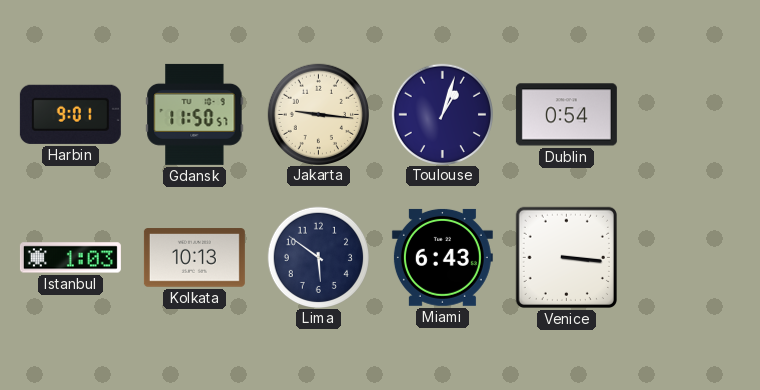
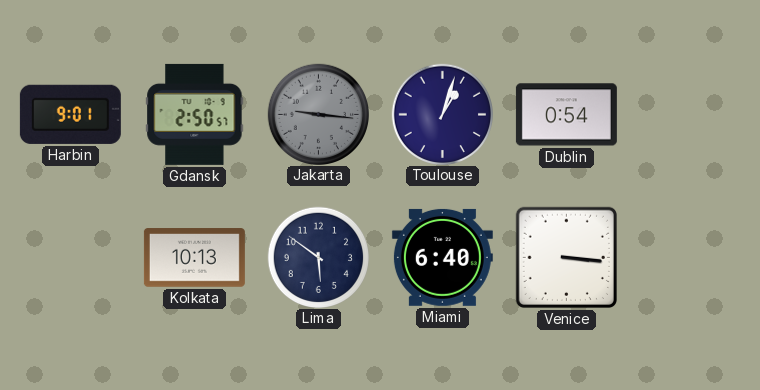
Gdansk: 11:50 -> 2:50
Jakarta dial: cream -> grey
Istanbul: 1:03 -> none
Miami: 6:43 -> 6:40
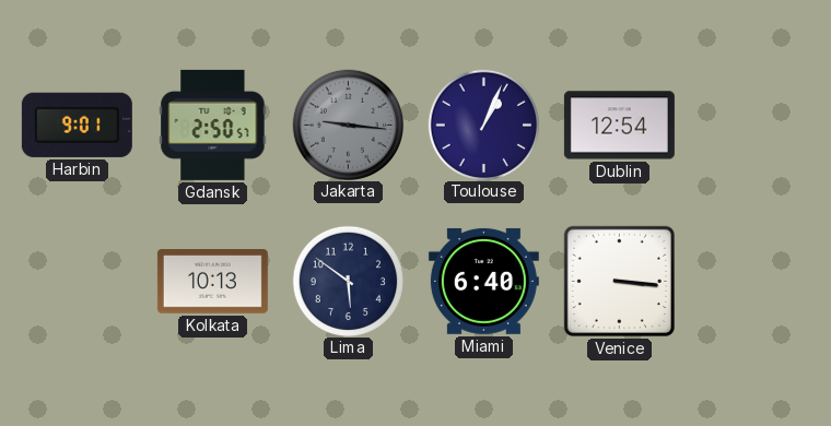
Toulouse: 1:03 -> 1:04
Dublin: 0:54 -> 12:54
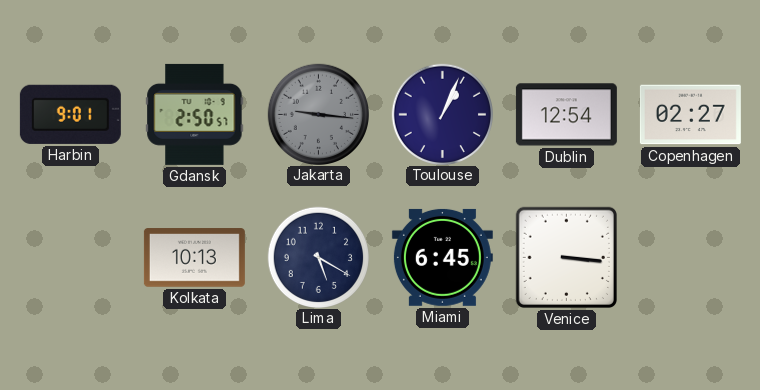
Copenhagen: none -> 02:27
Lima: 5:51 -> 5:20
Miami: 6:40 -> 6:45
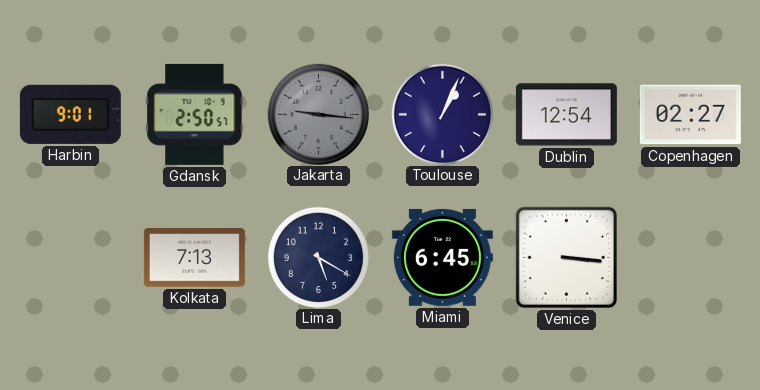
Kolkata: 10:13 -> 7:13
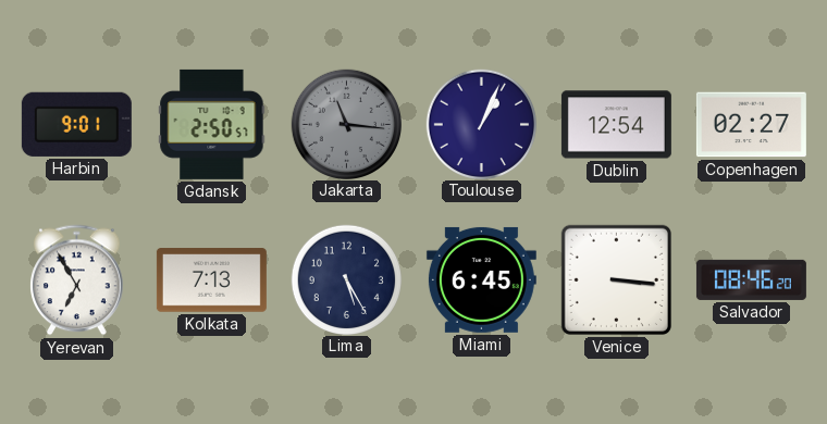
Jakarta: 9:16 -> 11:16
Yerevan: none -> 6:55
Lima: 5:20 -> 5:25
Salvador: none -> 08:46
